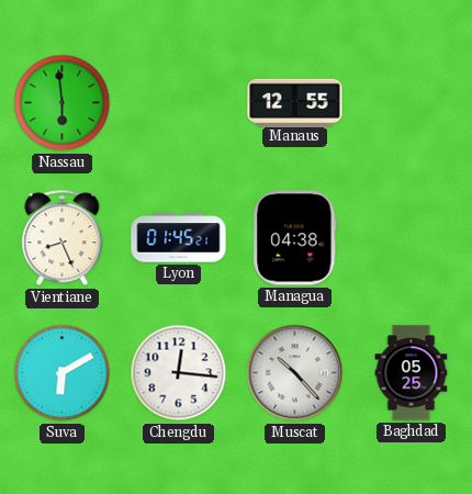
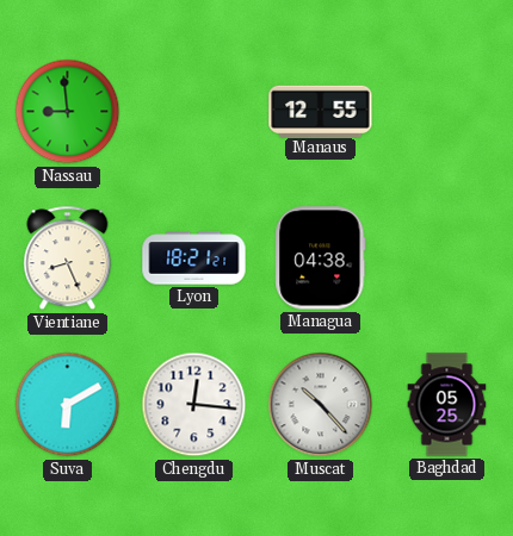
Nassau: 5:59 -> 8:59
Lyon: 01:45 -> 18:21
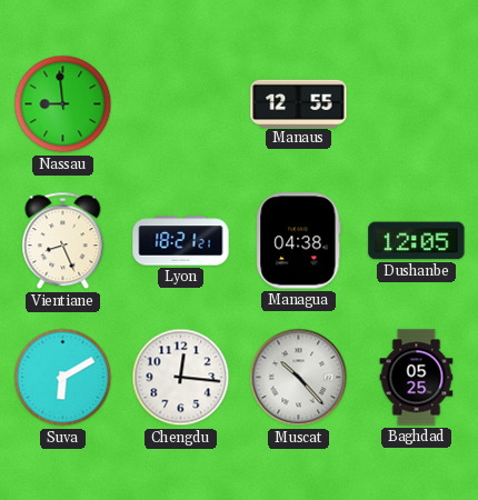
Dushanbe: none -> 12:05
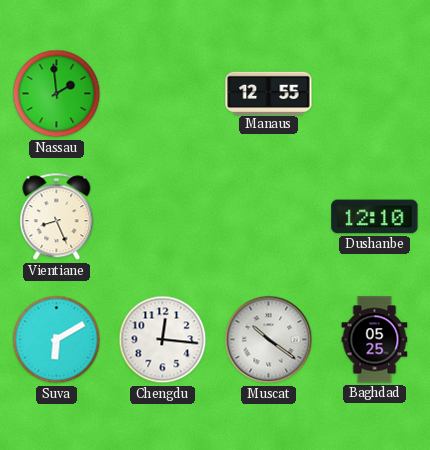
Nassau: 8:59 -> 1:59
Lyon: 18:21 -> none
Managua: 04:38 -> none
Dushanbe: 12:05 -> 12:10
Muscat: 10:23 -> 10:21
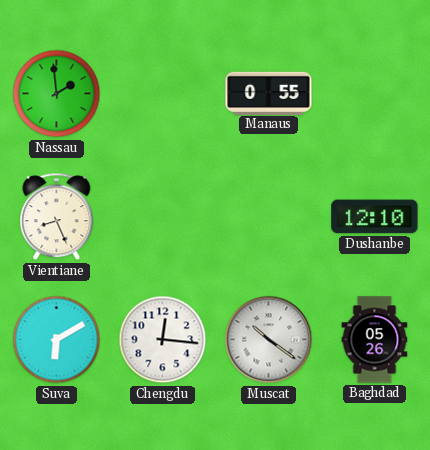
Manaus: 12:55 -> 0:55
Baghdad: 05:25 -> 05:26
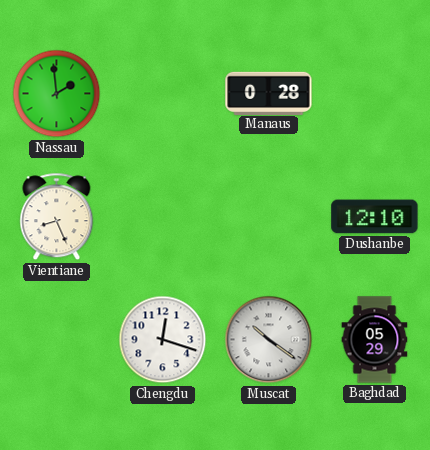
Manaus: 0:55 -> 0:28
Suva: 6:10 -> none
Chengdu: 12:16 -> 12:18
Baghdad: 05:26 -> 05:29
